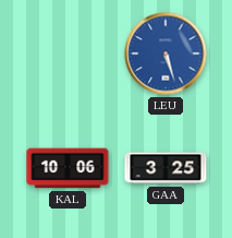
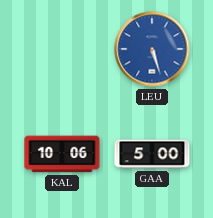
GAA: 3:25 -> 5:00
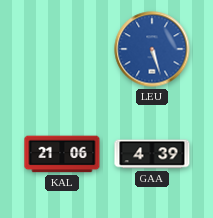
KAL: 10:06 -> 21:06
GAA: 5:00 -> 4:39
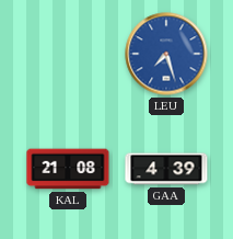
LEU: 5:27 -> 7:27
KAL: 21:06 -> 21:08
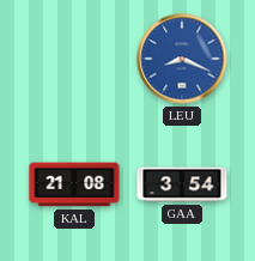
LEU: 7:27 -> 8:19
GAA: 4:39 -> 3:54
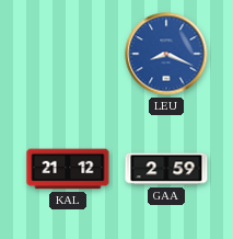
KAL: 21:08 -> 21:12
GAA: 3:54 -> 2:59
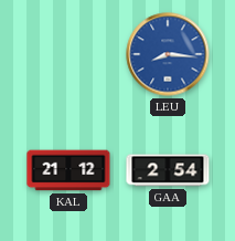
LEU: 8:19 -> 8:16
GAA: 2:59 -> 2:54
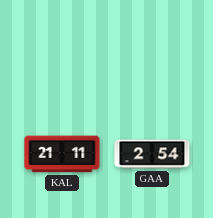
LEU: 8:16 -> none
KAL: 21:12 -> 21:11
